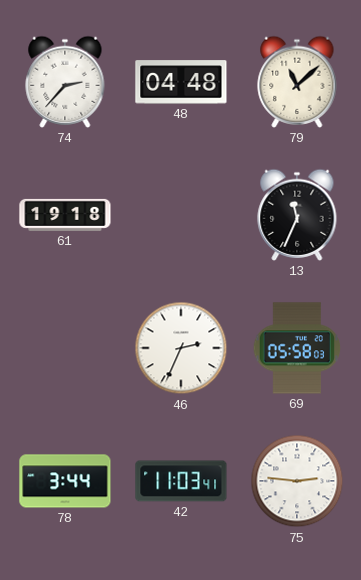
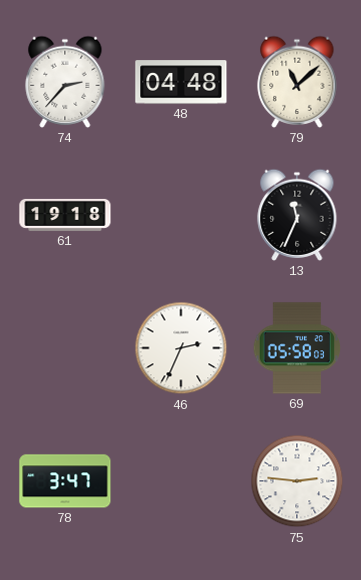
78: 3:44 -> 3:47
42: 11:03 -> none
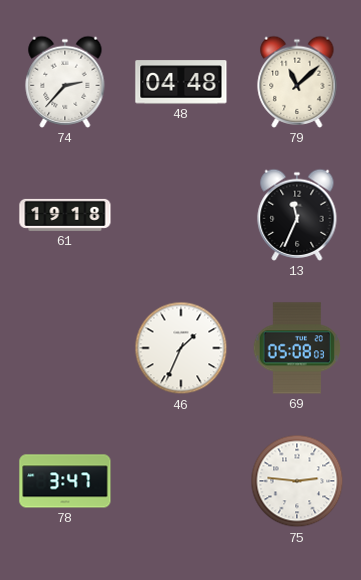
46: 2:34 -> 1:34
69: 05:58 -> 05:08
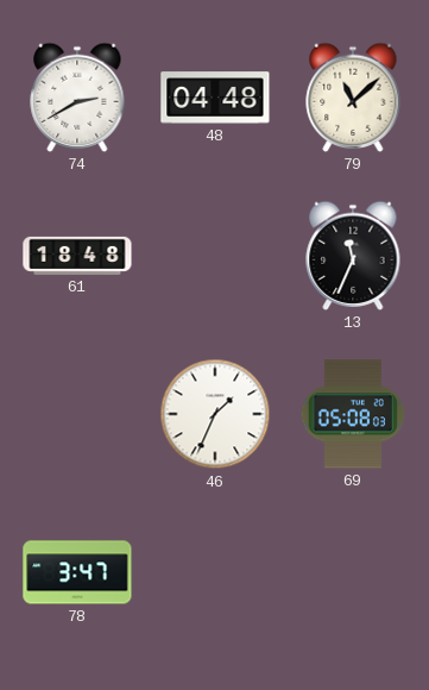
74: 2:37 -> 2:40
61: 19:18 -> 18:48
75: 2:46 -> none
